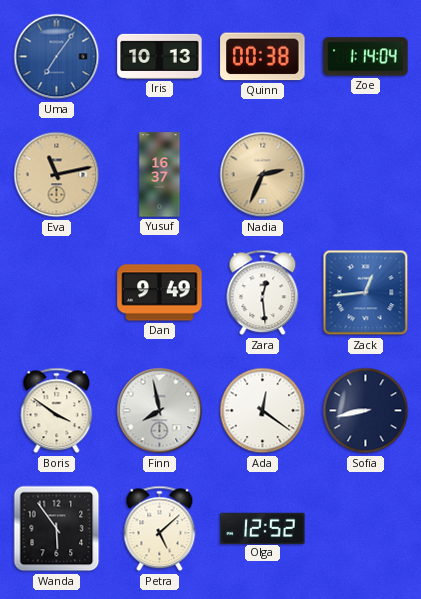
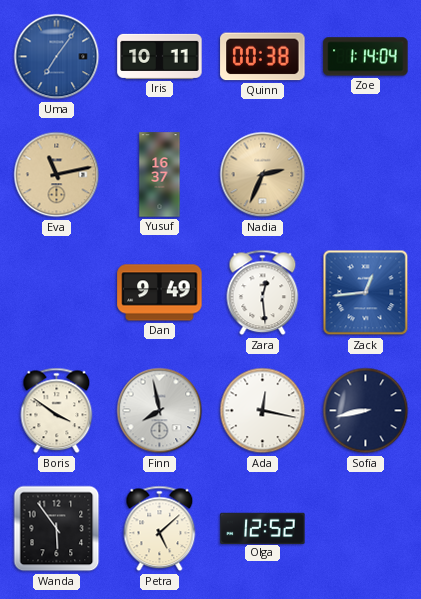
Iris: 10:13 -> 10:11
Ada: 12:21 -> 12:17
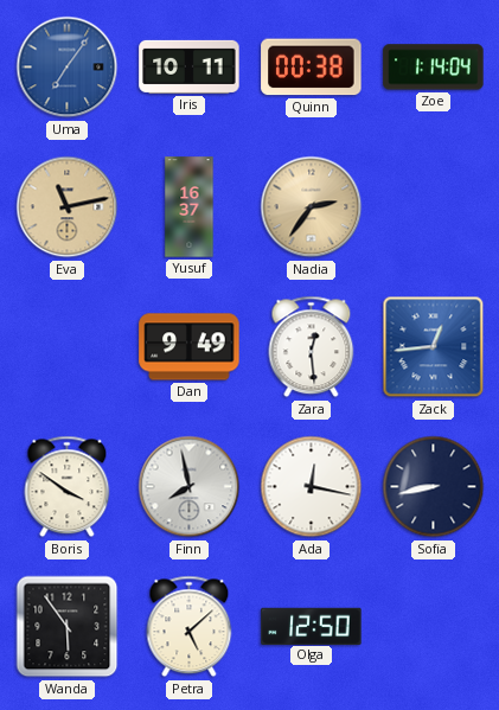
Nadia: 2:34 -> 2:36
Olga: 12:52 -> 12:50
